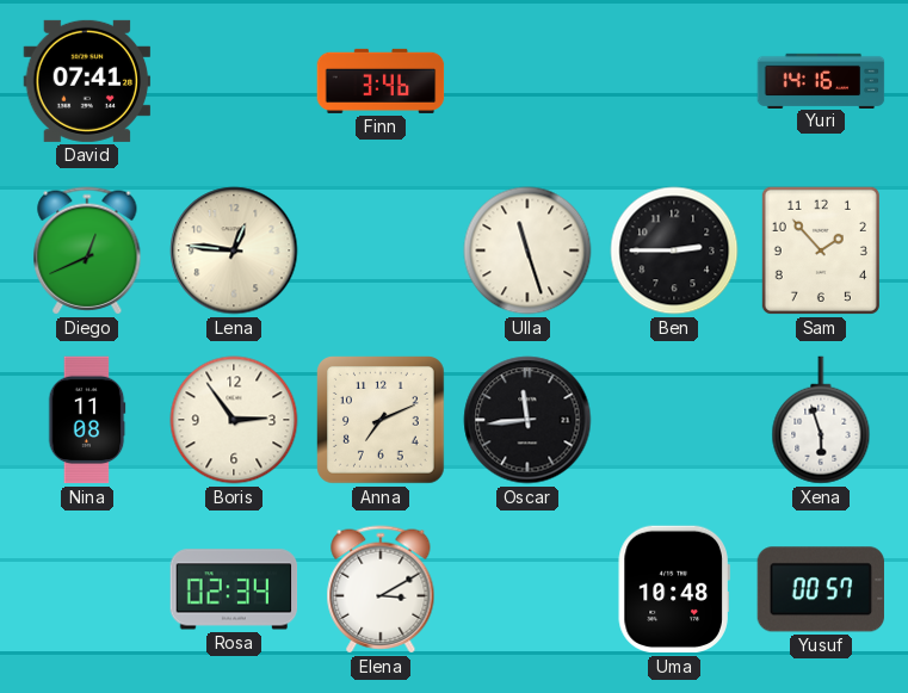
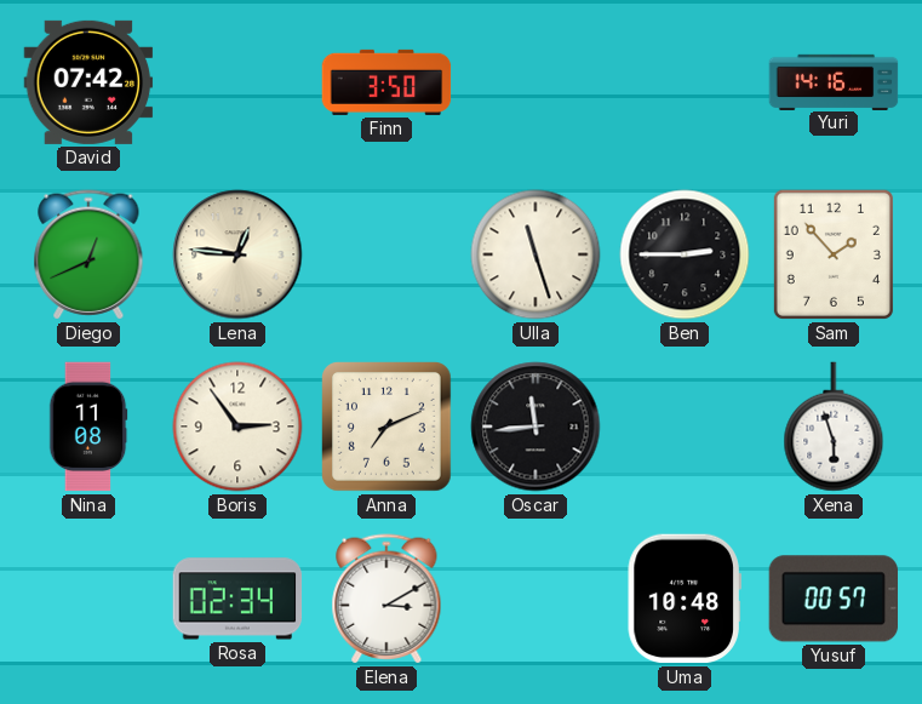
David: 07:41 -> 07:42
Finn: 3:46 -> 3:50
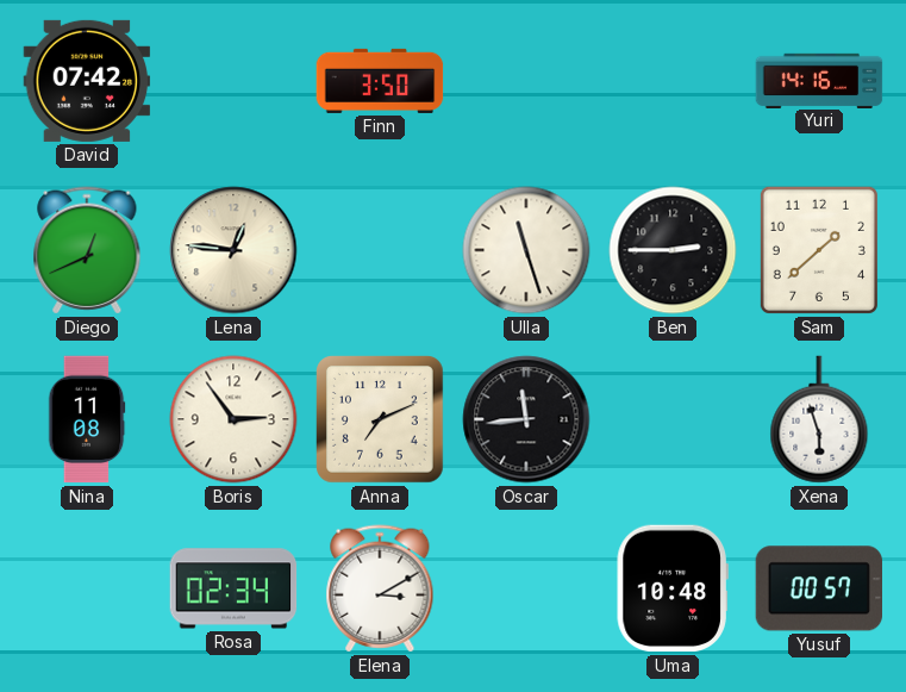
Sam: 1:53 -> 1:38
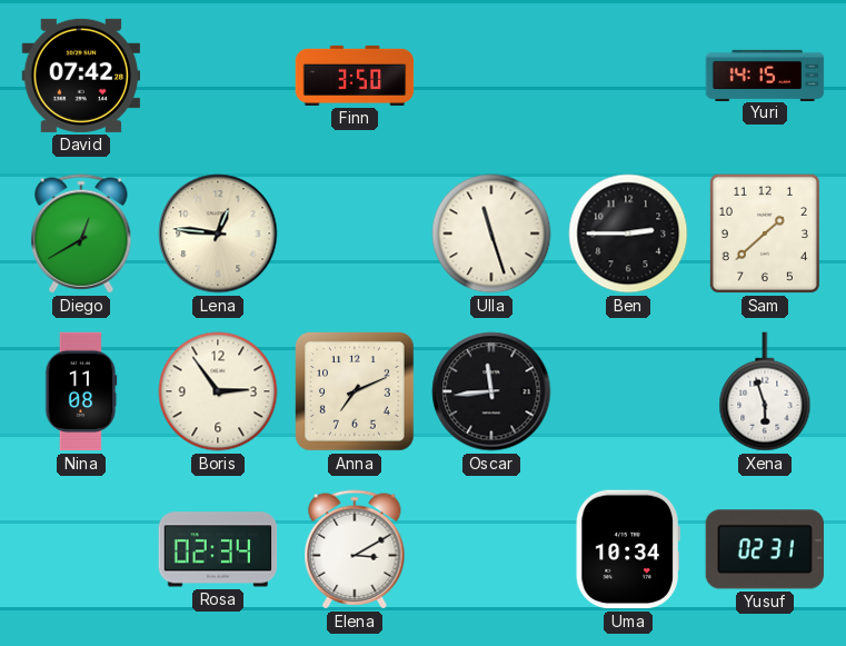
Yuri: 14:16 -> 14:15
Diego: 12:41 -> 12:40
Uma: 10:48 -> 10:34
Yusuf: 00:57 -> 02:31
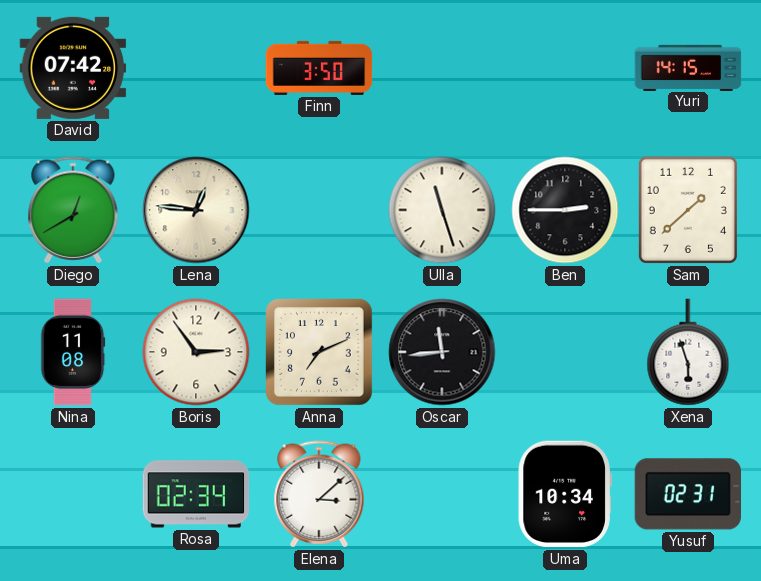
Elena: 3:10 -> 3:08
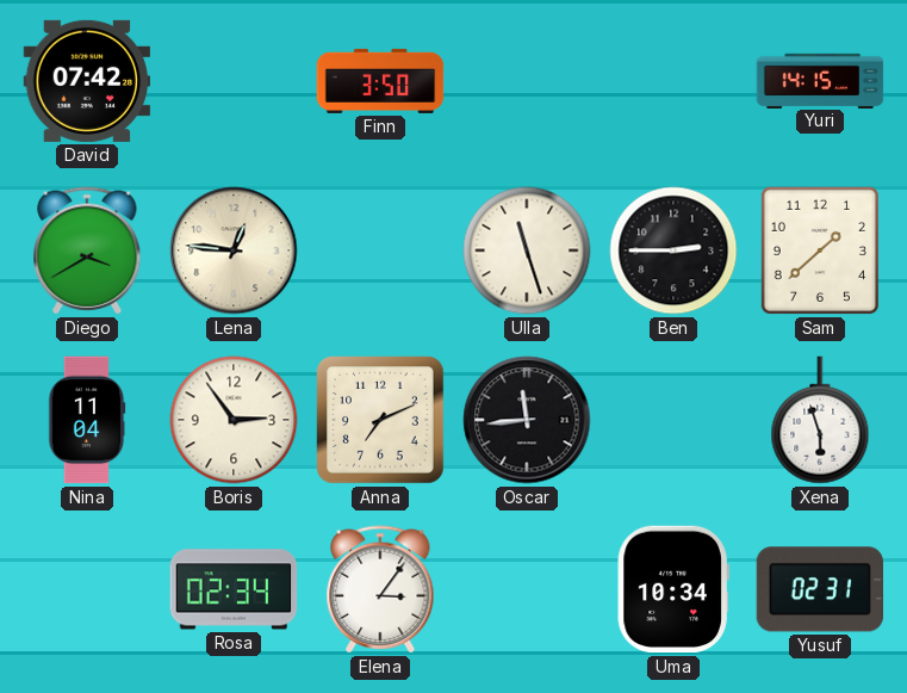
Diego: 12:40 -> 3:40
Nina: 11:08 -> 11:04
Elena: 3:08 -> 3:06
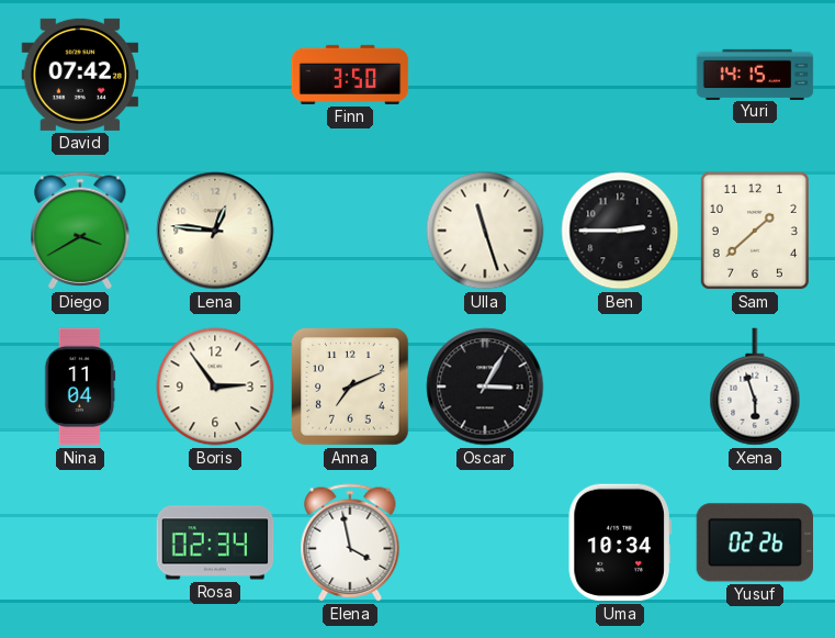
Oscar: 11:44 -> 3:05
Elena: 3:06 -> 3:58
Yusuf: 02:31 -> 02:26
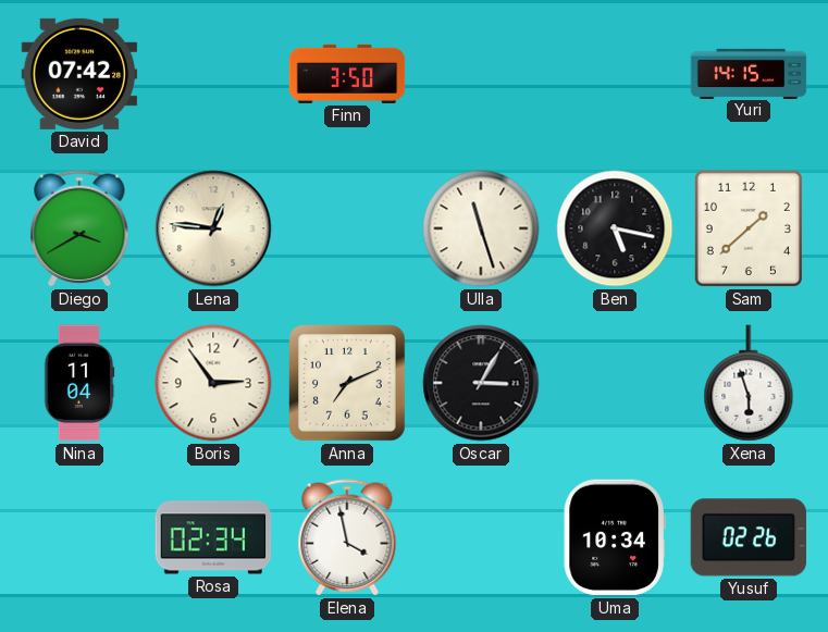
Ben: 2:45 -> 5:17
